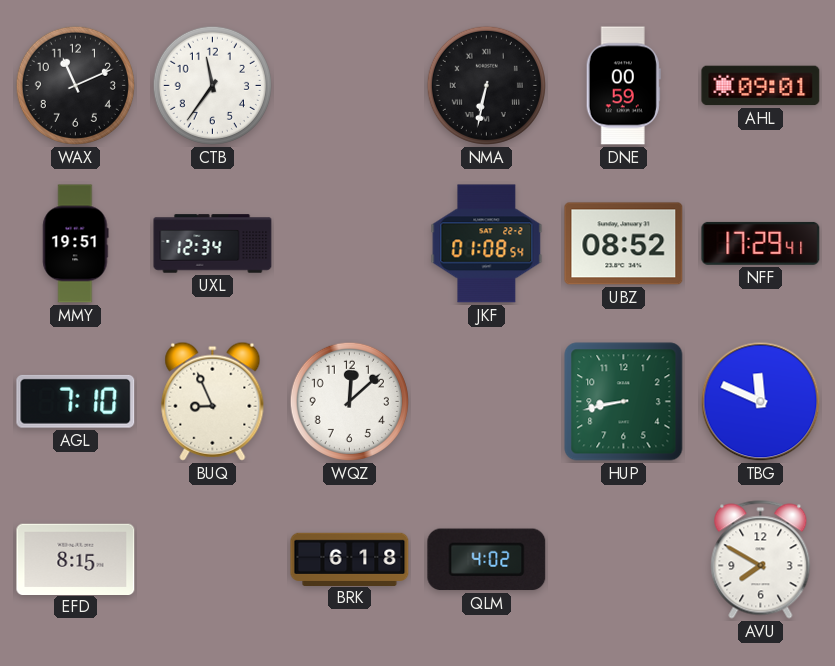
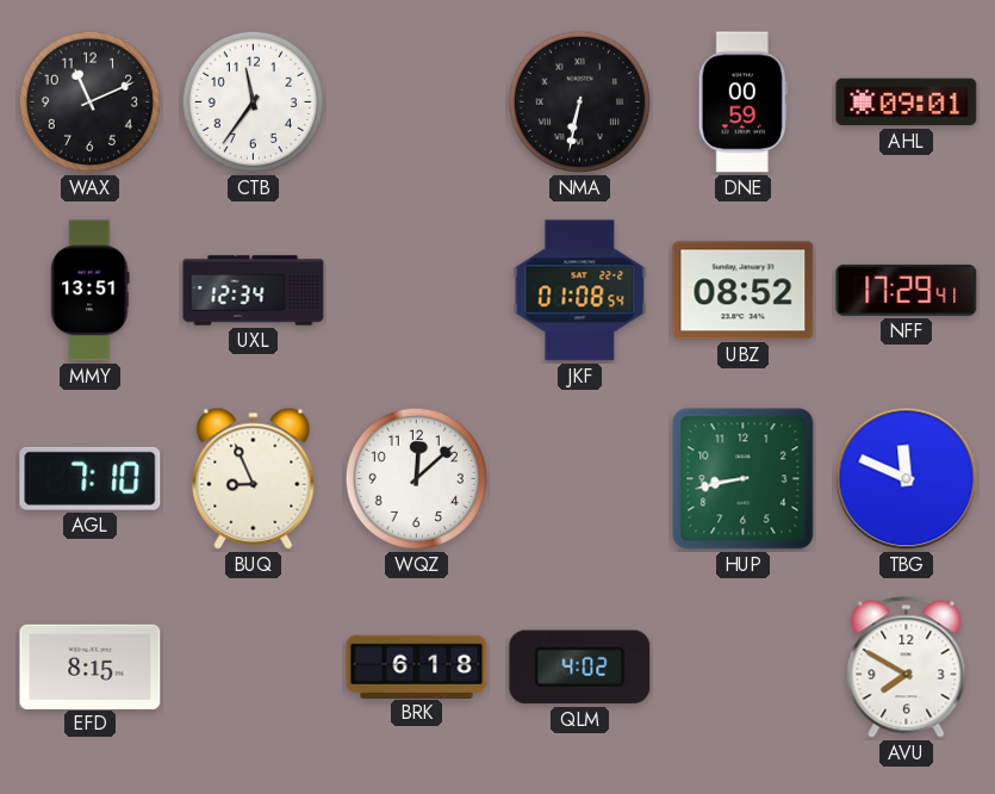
MMY: 19:51 -> 13:51
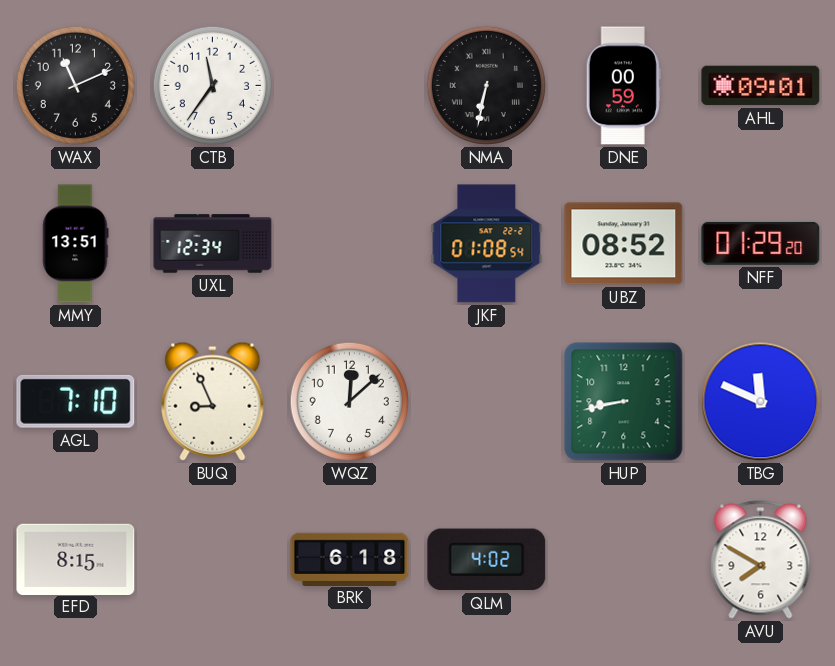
NFF: 17:29 -> 01:29
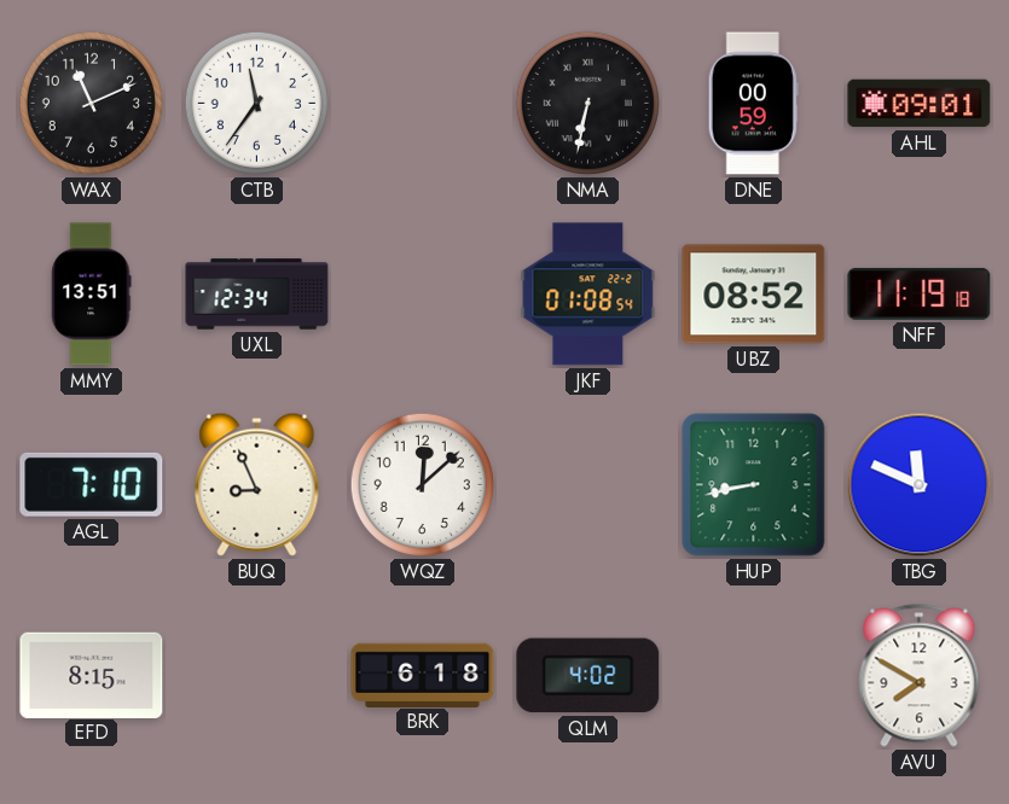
NFF: 01:29 -> 11:19
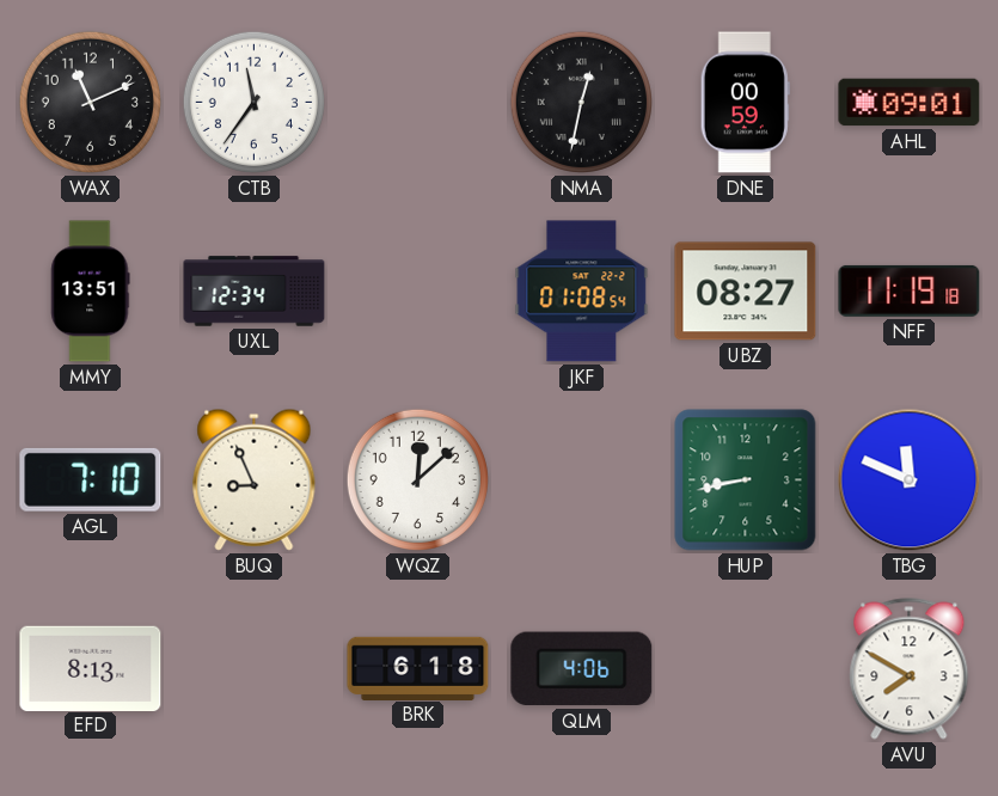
NMA: 6:32 -> 12:32
UBZ: 08:52 -> 08:27
EFD: 8:15 -> 8:13
QLM: 4:02 -> 4:06
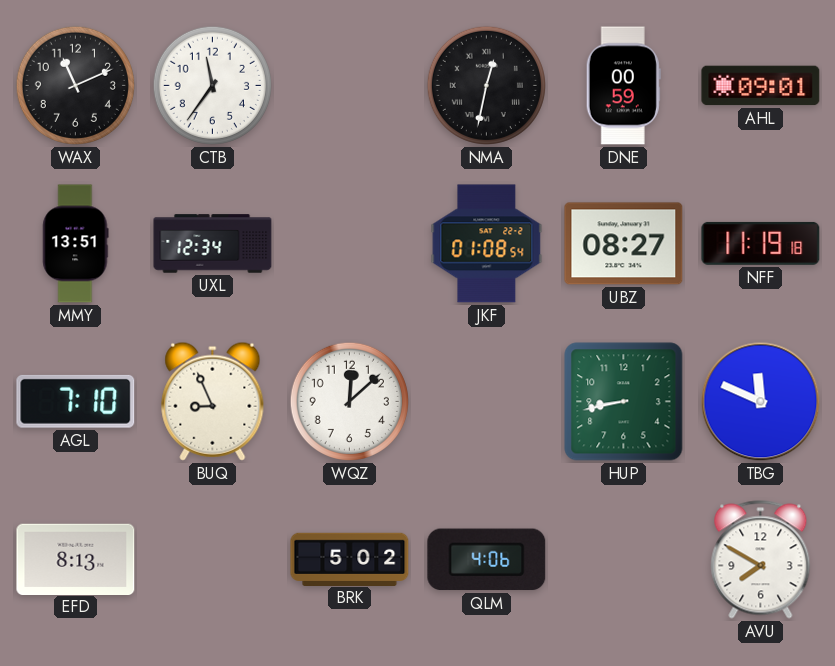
BRK: 6:18 -> 5:02
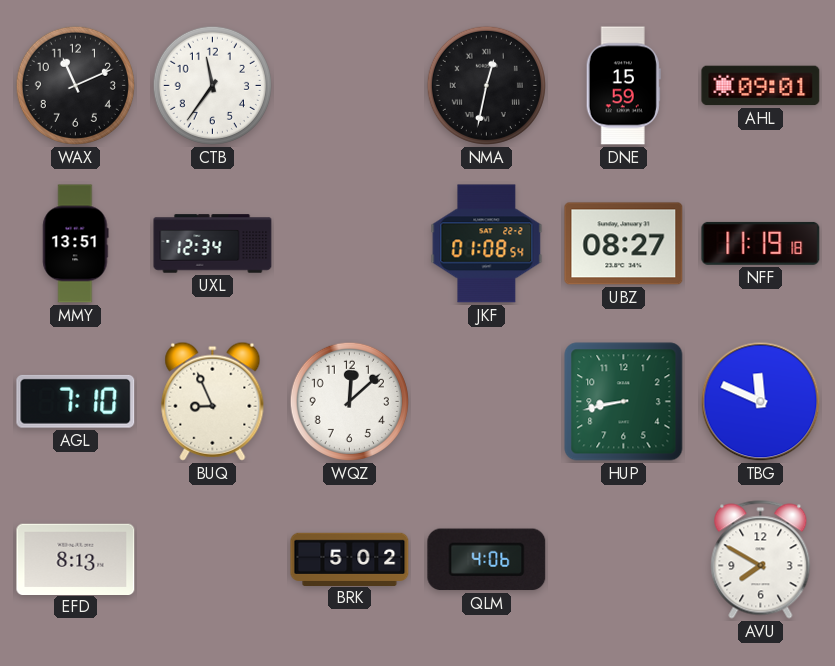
DNE: 00:59 -> 15:59
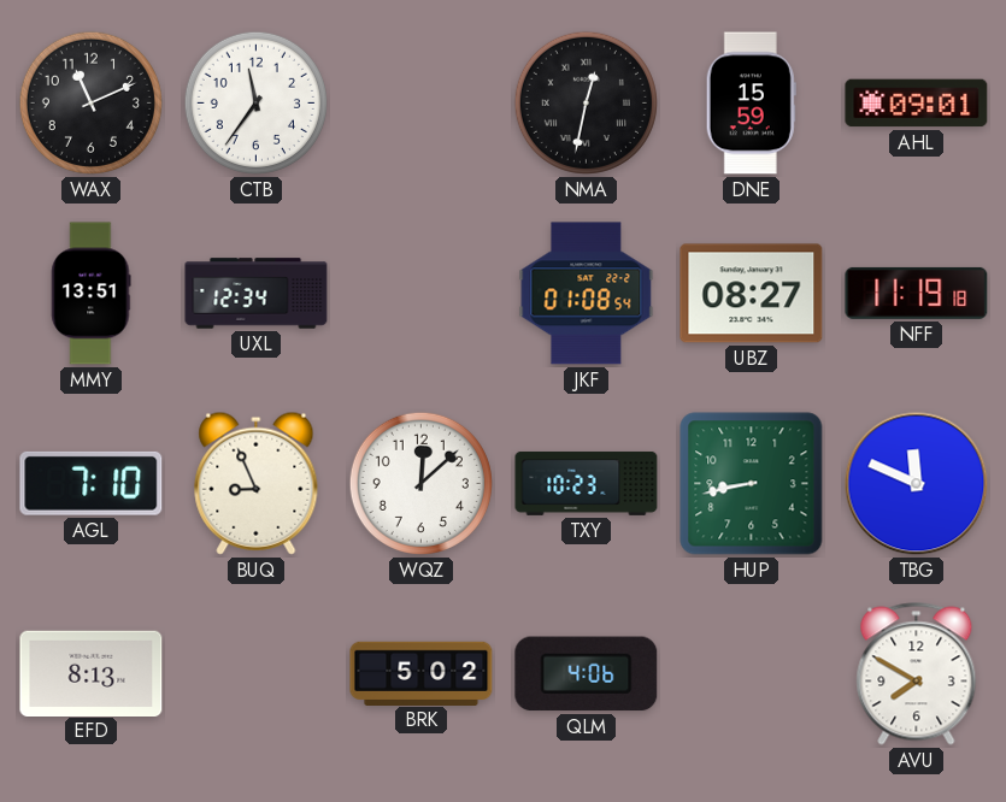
TXY: none -> 10:23
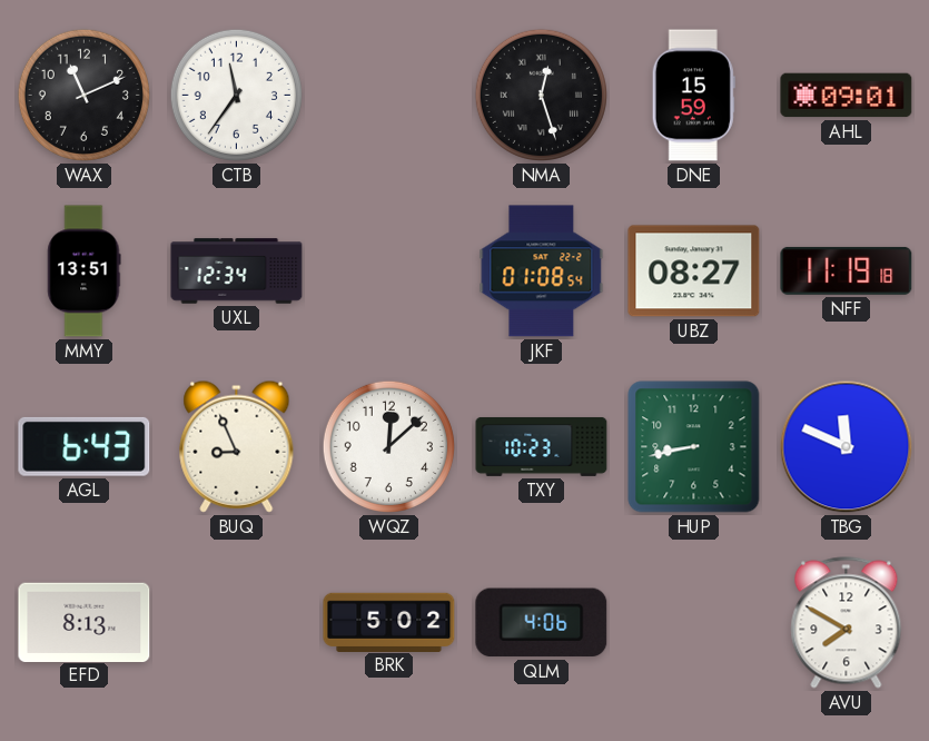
NMA: 12:32 -> 12:27
AGL: 7:10 -> 6:43
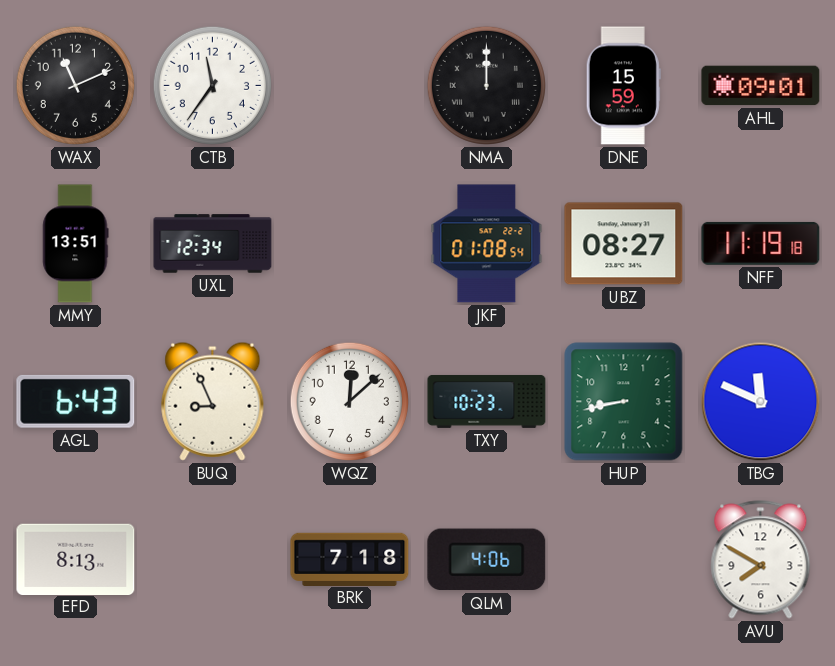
NMA: 12:27 -> 12:00
BRK: 5:02 -> 7:18
